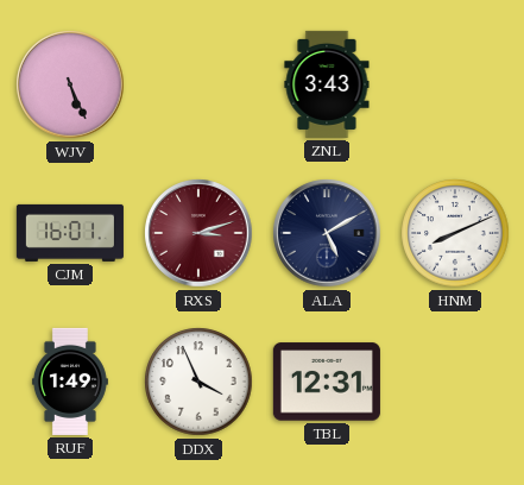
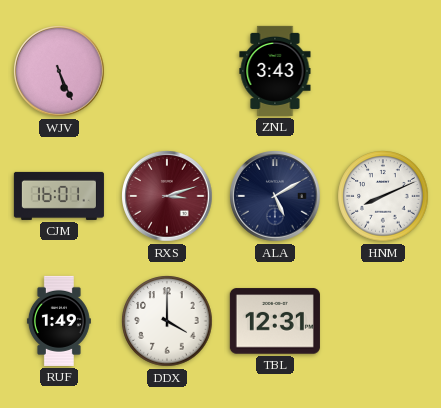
DDX: 3:56 -> 4:00
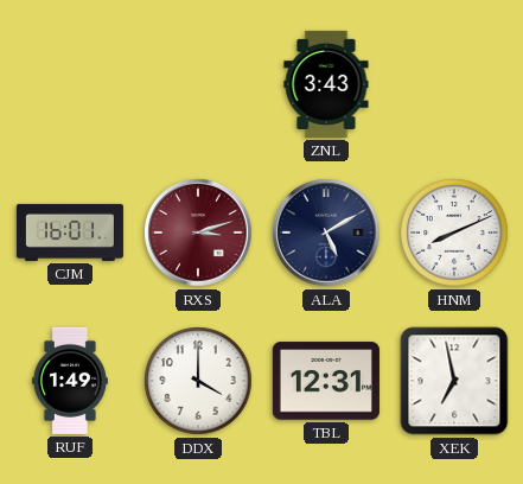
WJV: 5:26 -> none
XEK: none -> 6:58
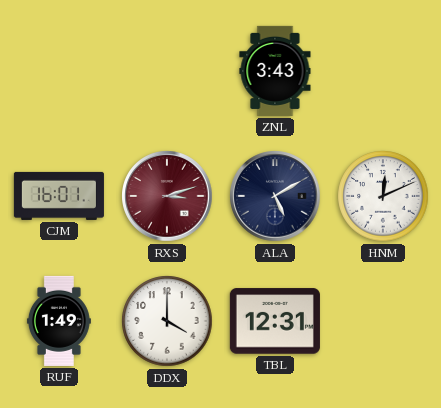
HNM: 8:11 -> 12:11
XEK: 6:58 -> none
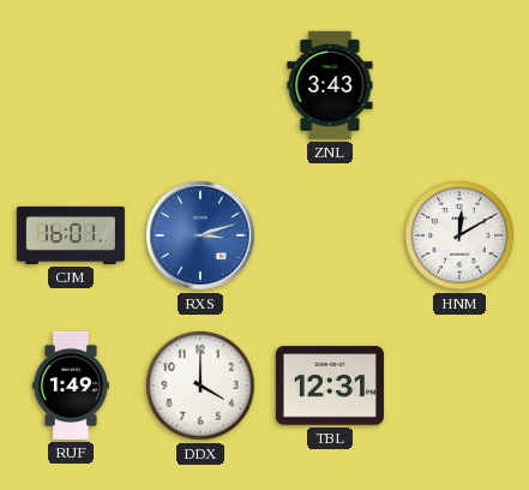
RXS dial: burgundy -> blue
ALA: 5:10 -> none
HNM: 12:11 -> 12:10
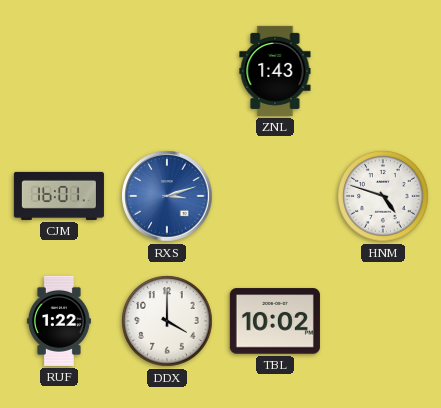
ZNL: 3:43 -> 1:43
HNM: 12:10 -> 4:48
RUF: 1:49 -> 1:22
TBL: 12:31 -> 10:02
